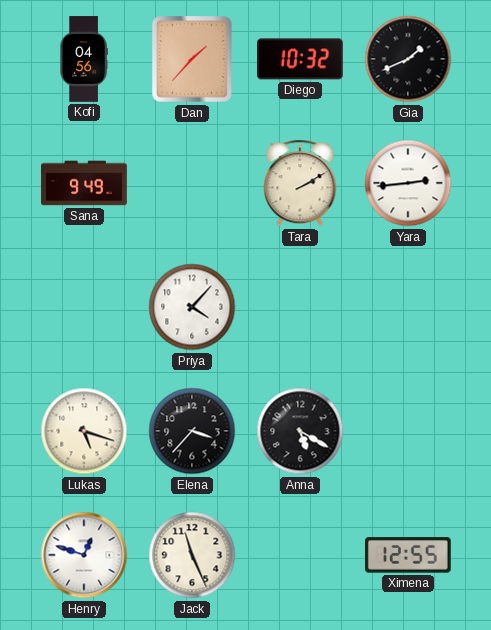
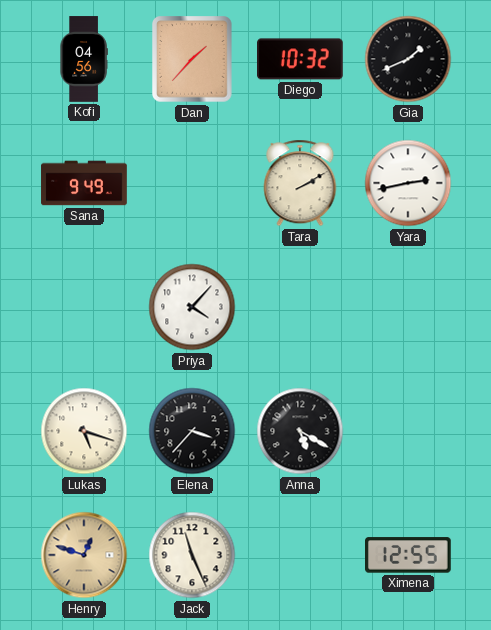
Yara: 2:44 -> 2:43
Henry dial: white -> champagne
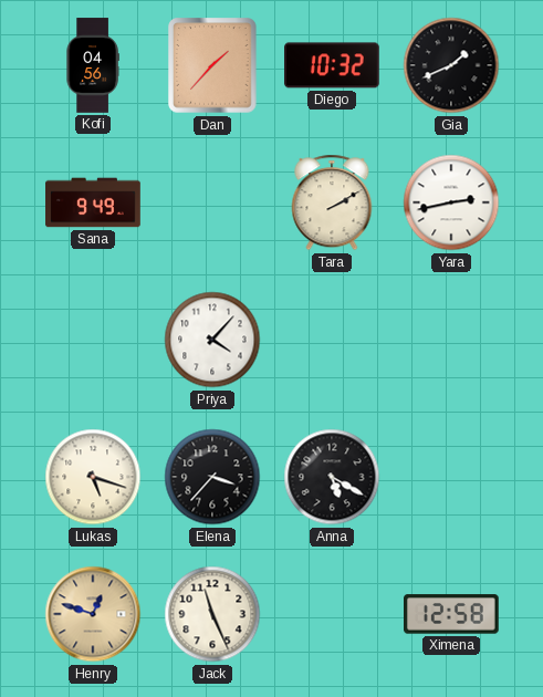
Ximena: 12:55 -> 12:58
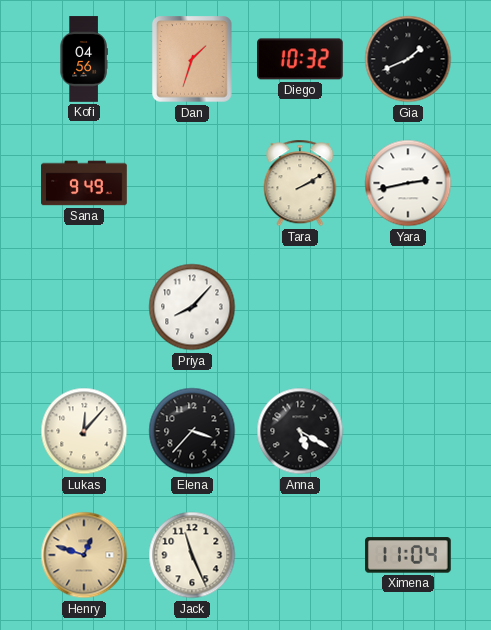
Dan: 1:37 -> 1:33
Priya: 4:07 -> 8:07
Lukas: 5:18 -> 12:07
Ximena: 12:58 -> 11:04
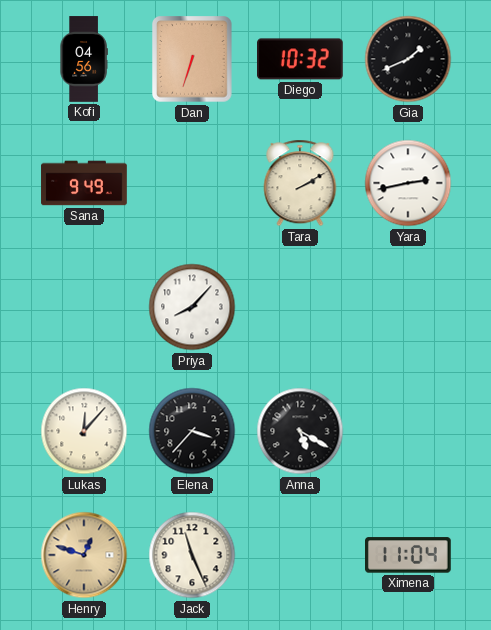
Dan: 1:33 -> 6:33
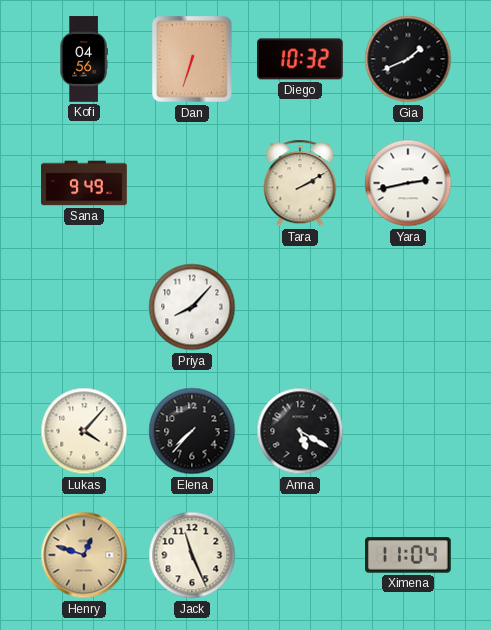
Lukas: 12:07 -> 4:07
Elena: 3:37 -> 7:37
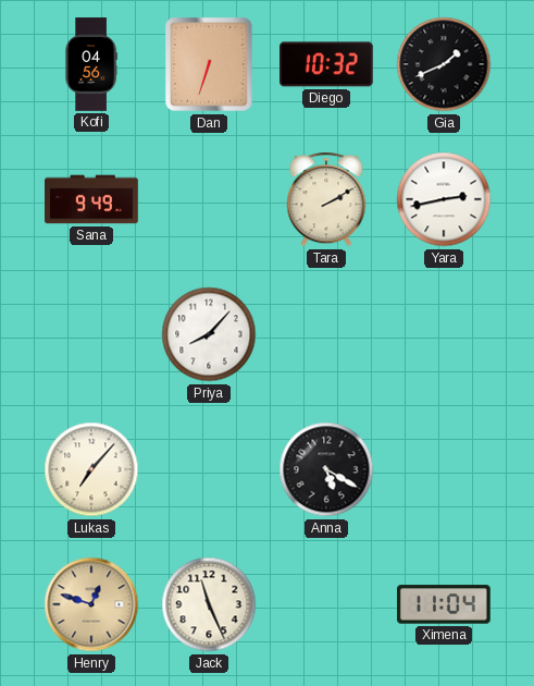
Lukas: 4:07 -> 7:07
Elena: 7:37 -> none
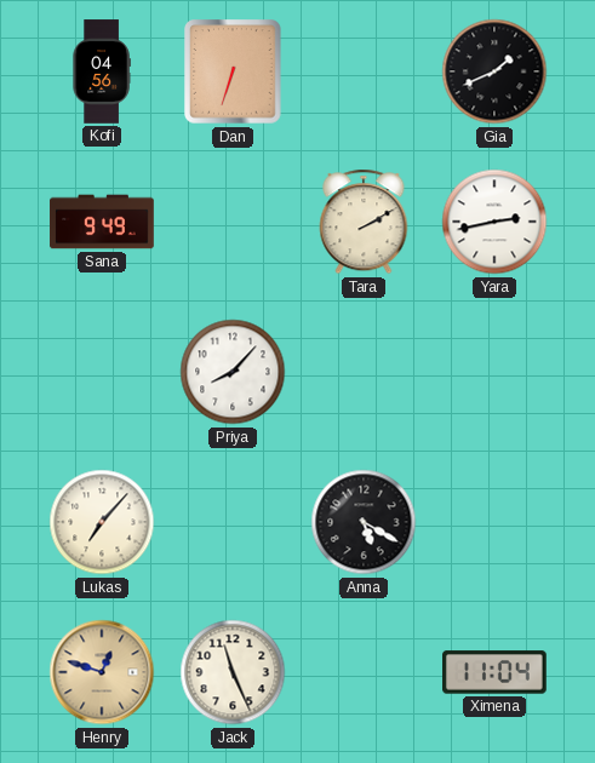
Diego: 10:32 -> none
